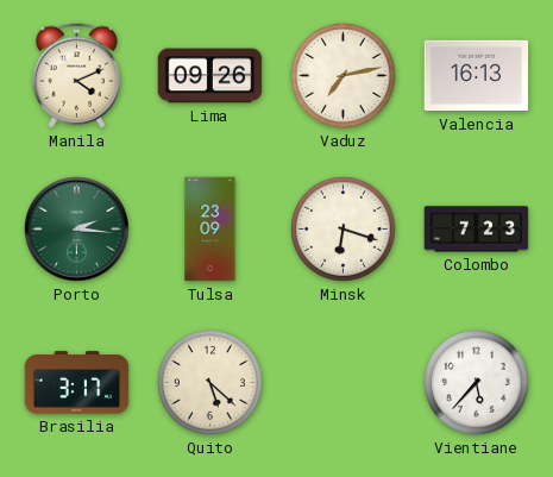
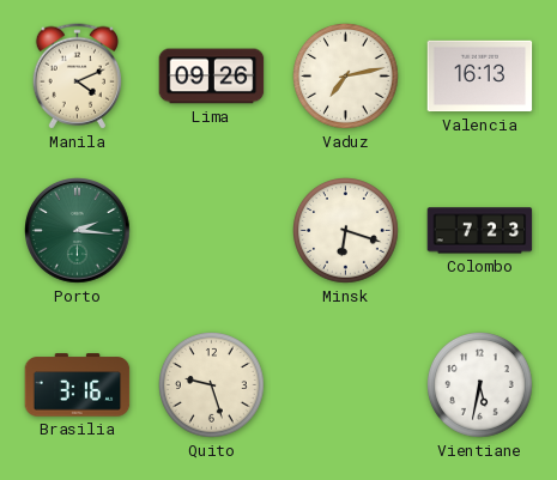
Tulsa: 23:09 -> none
Brasilia: 3:17 -> 3:16
Quito: 5:22 -> 9:27
Vientiane: 5:37 -> 5:32
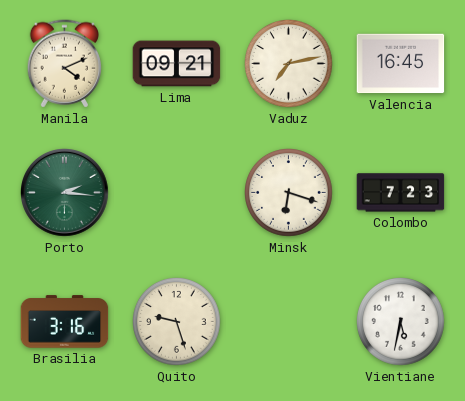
Lima: 09:26 -> 09:21
Valencia: 16:13 -> 16:45
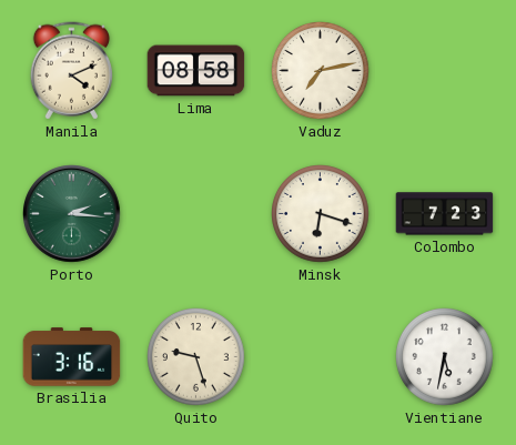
Lima: 09:21 -> 08:58
Valencia: 16:45 -> none
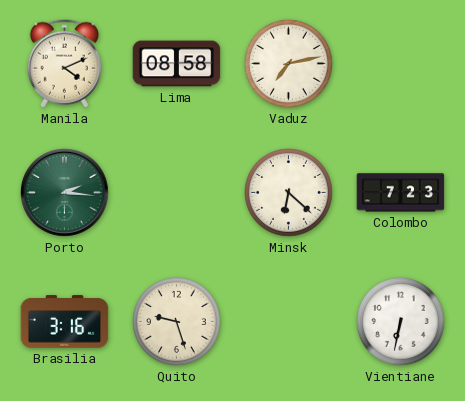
Minsk: 6:18 -> 6:22
Vientiane: 5:32 -> 6:32
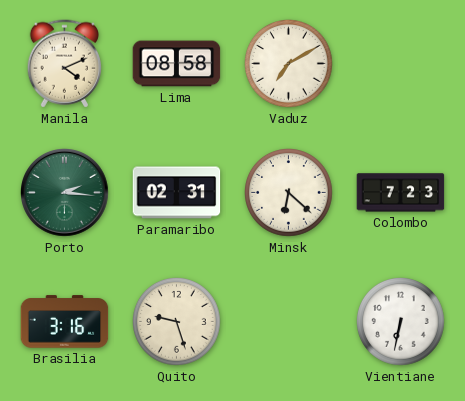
Vaduz: 7:13 -> 7:10
Paramaribo: none -> 02:31
